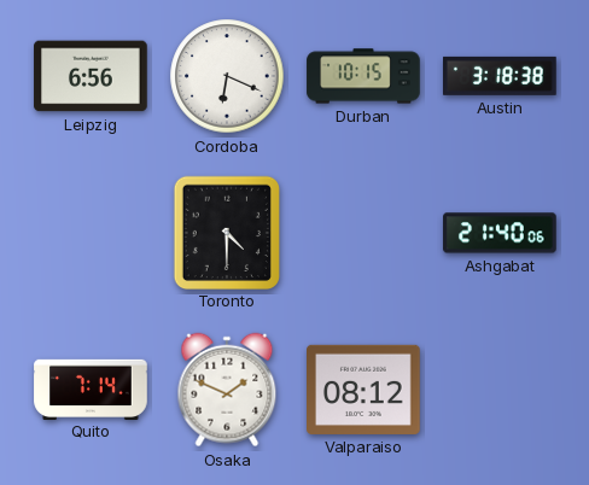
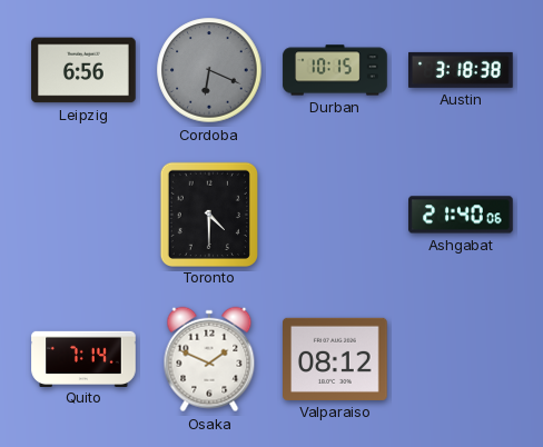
Cordoba dial: white -> grey
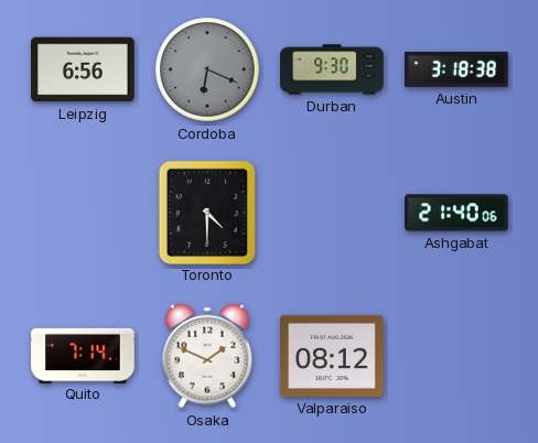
Durban: 10:15 -> 9:30
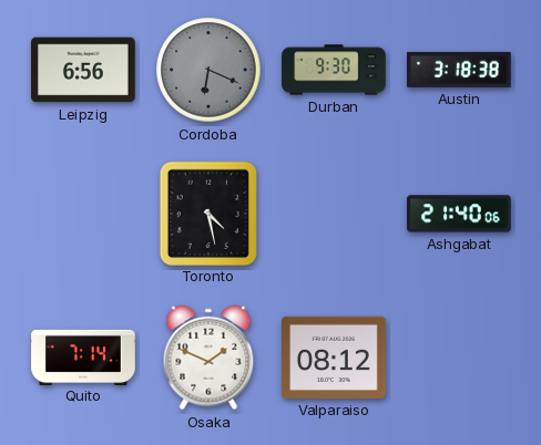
Toronto: 4:30 -> 4:28
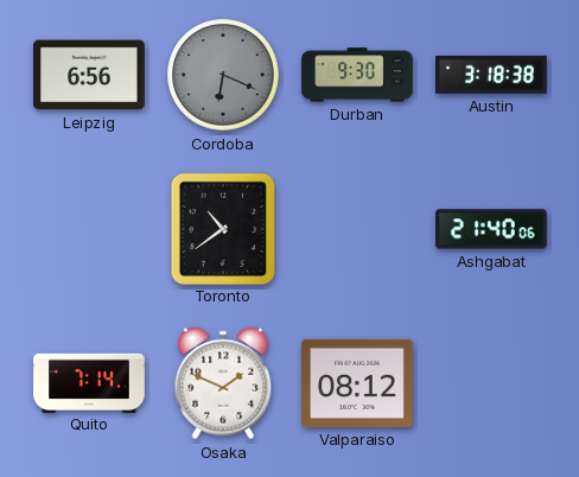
Toronto: 4:28 -> 10:39
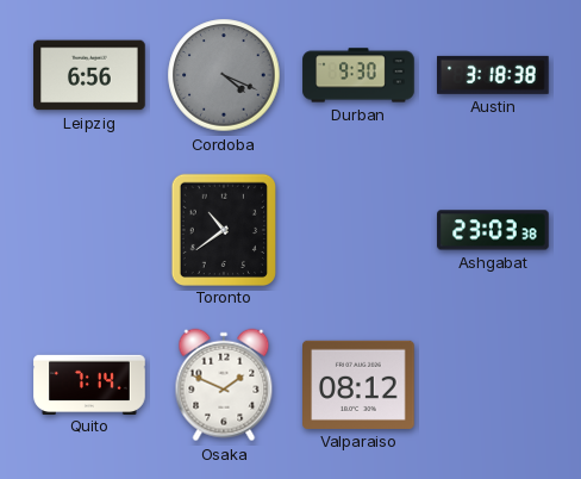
Cordoba: 6:19 -> 4:19
Ashgabat: 21:40 -> 23:03
